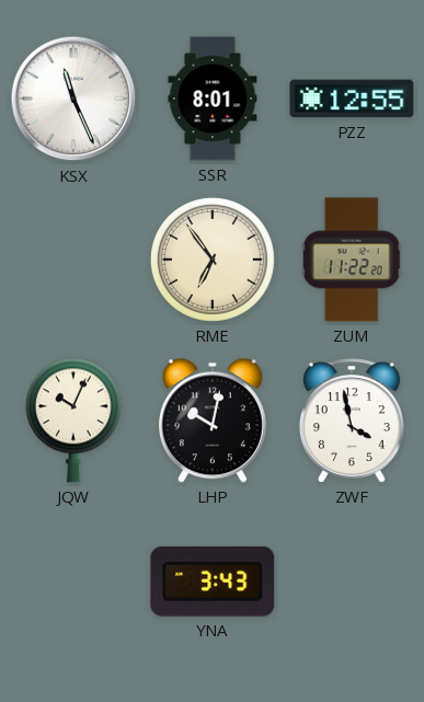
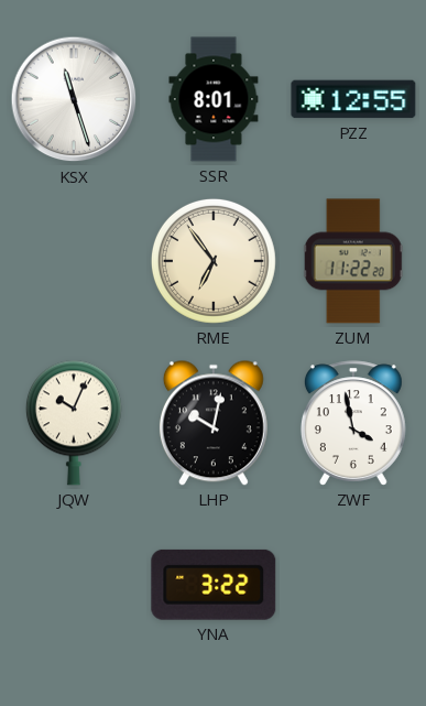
KSX: 11:26 -> 11:27
YNA: 3:43 -> 3:22
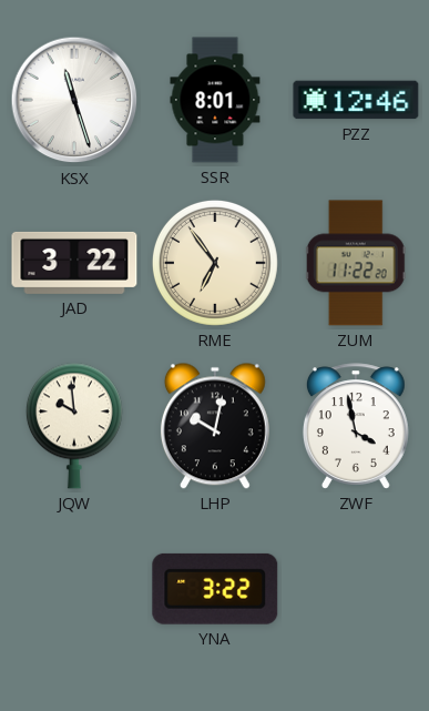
PZZ: 12:55 -> 12:46
JAD: none -> 3:22
JQW: 10:04 -> 9:59
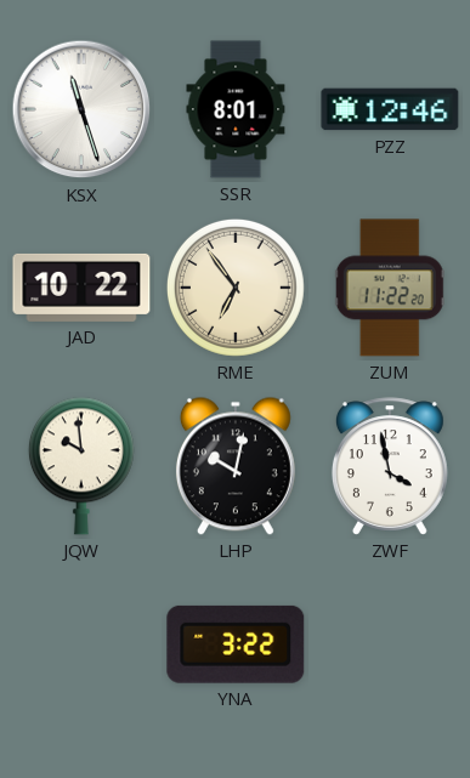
JAD: 3:22 -> 10:22
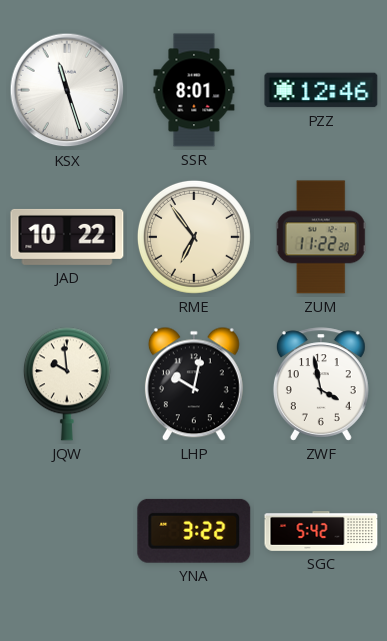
SGC: none -> 5:42
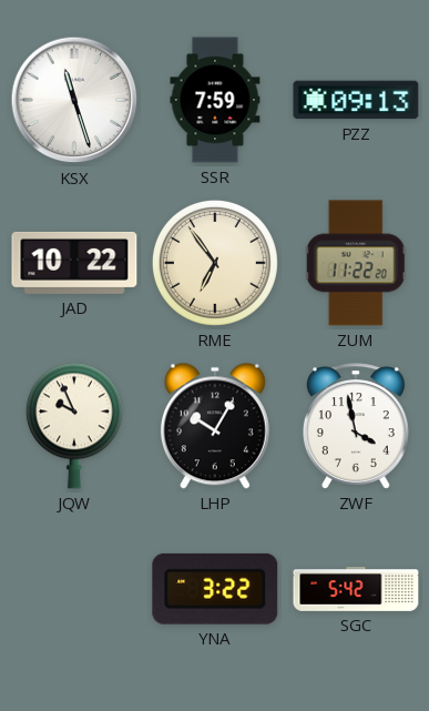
SSR: 8:01 -> 7:59
PZZ: 12:46 -> 09:13
JQW: 9:59 -> 9:56
LHP: 10:02 -> 10:05
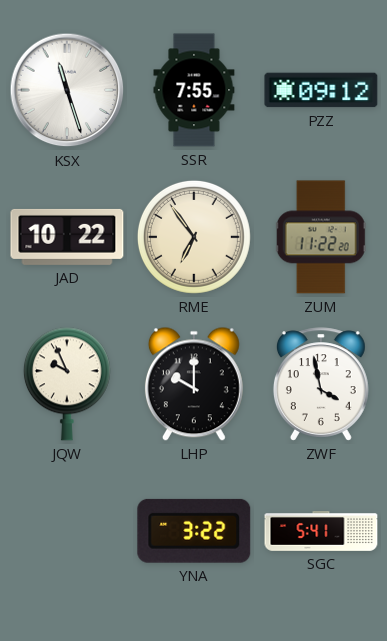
SSR: 7:59 -> 7:55
PZZ: 09:13 -> 09:12
LHP: 10:05 -> 10:00
SGC: 5:42 -> 5:41
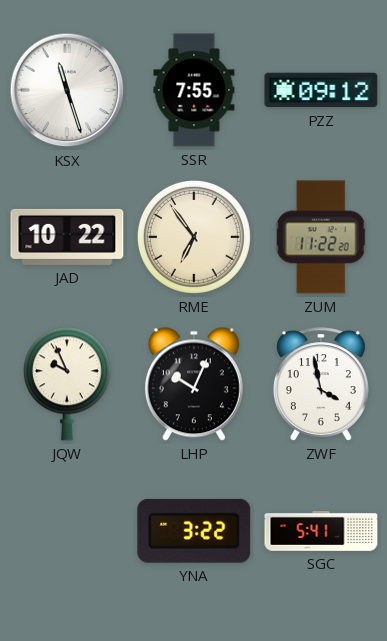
LHP: 10:00 -> 10:04
